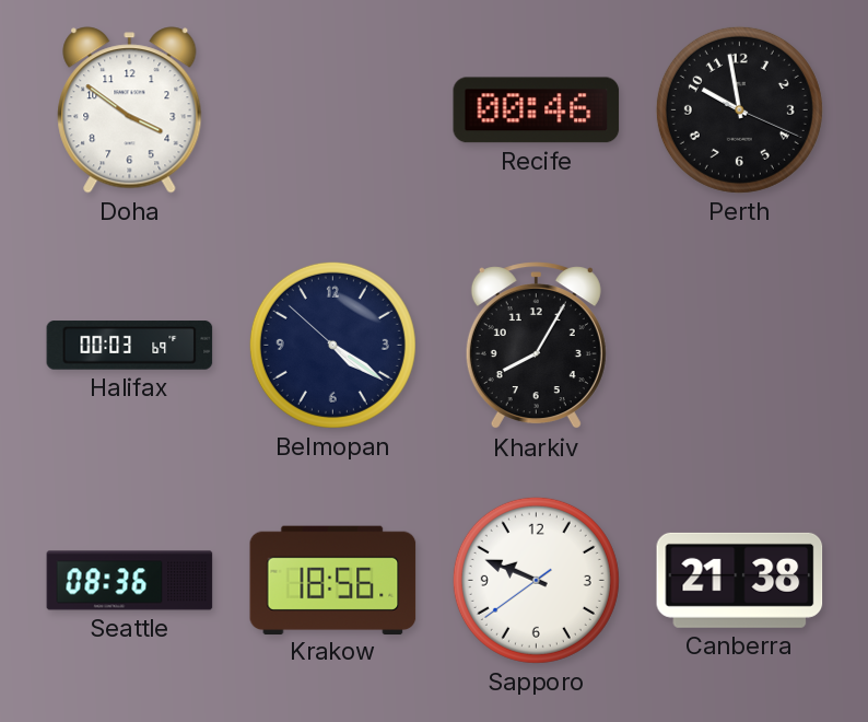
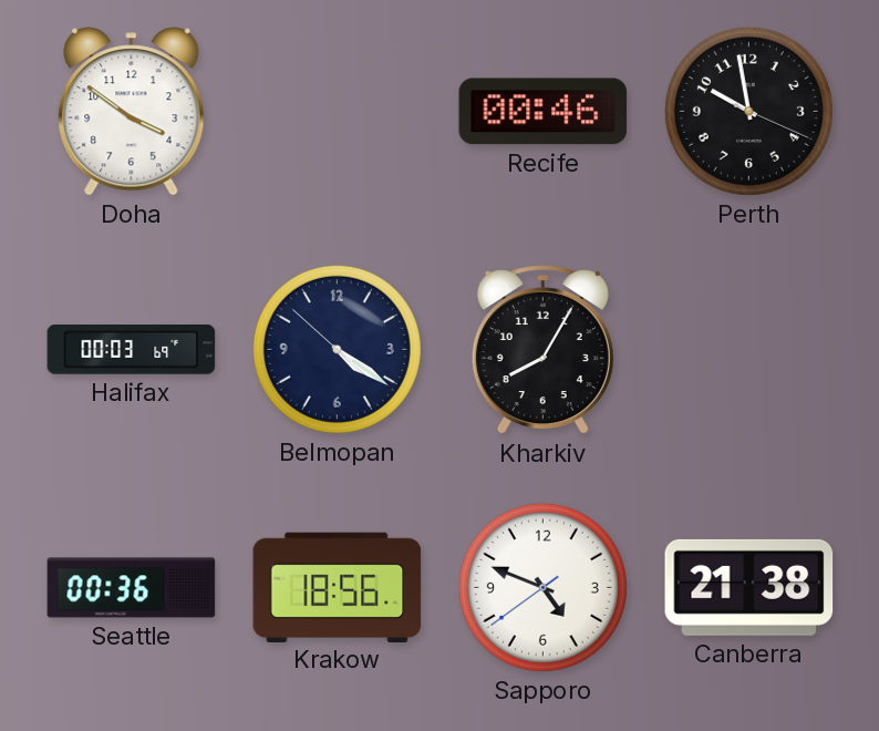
Seattle: 08:36 -> 00:36
Sapporo: 9:48 -> 4:48
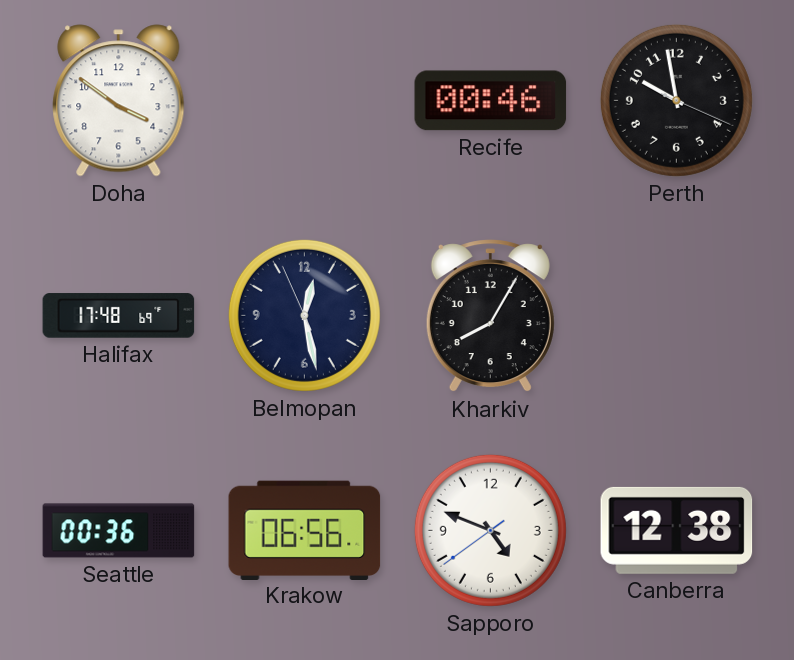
Halifax: 00:03 -> 17:48
Belmopan: 4:20 -> 12:27
Krakow: 18:56 -> 06:56
Canberra: 21:38 -> 12:38
